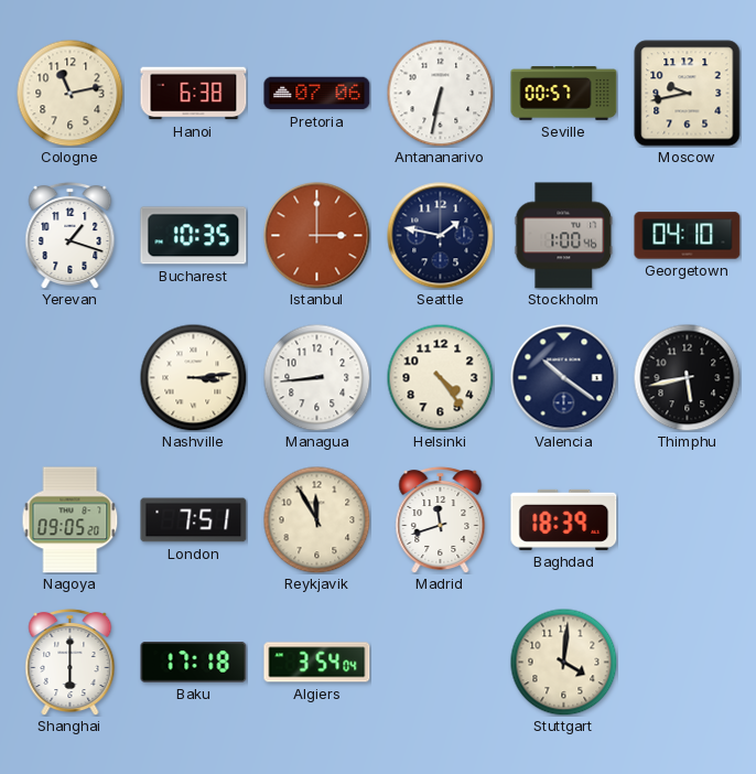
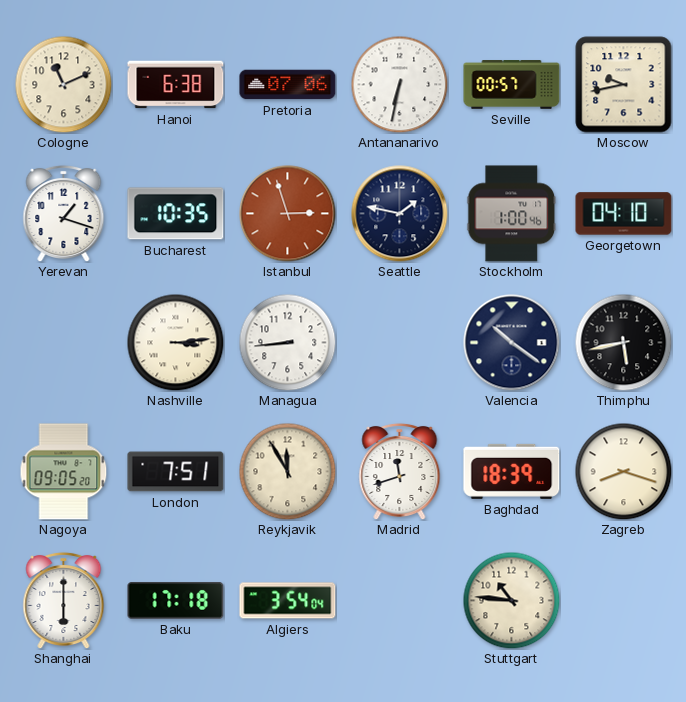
Cologne: 11:13 -> 11:11
Istanbul: 3:00 -> 2:57
Helsinki: 4:24 -> none
Zagreb: none -> 8:18
Stuttgart: 4:01 -> 10:46
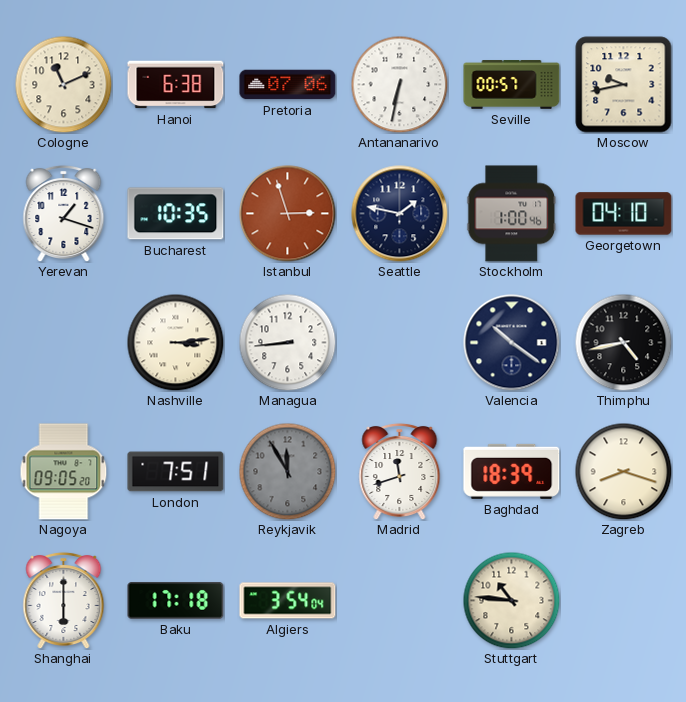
Thimphu: 5:43 -> 4:43
Reykjavik dial: cream -> grey
